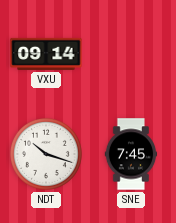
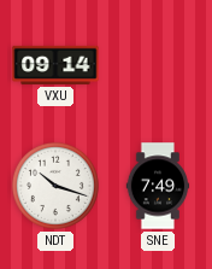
SNE: 7:45 -> 7:49
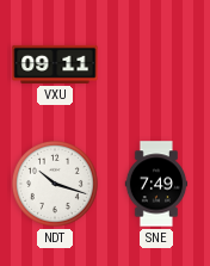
VXU: 09:14 -> 09:11
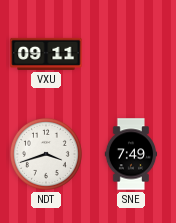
NDT: 10:18 -> 3:42
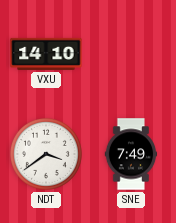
VXU: 09:11 -> 14:10
NDT: 3:42 -> 3:39
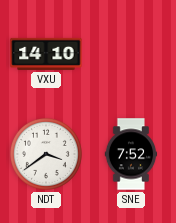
SNE: 7:49 -> 7:52
